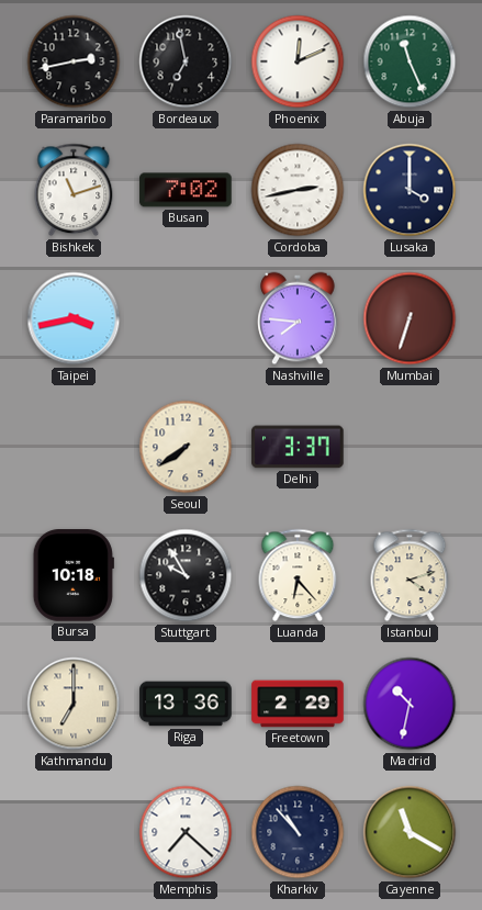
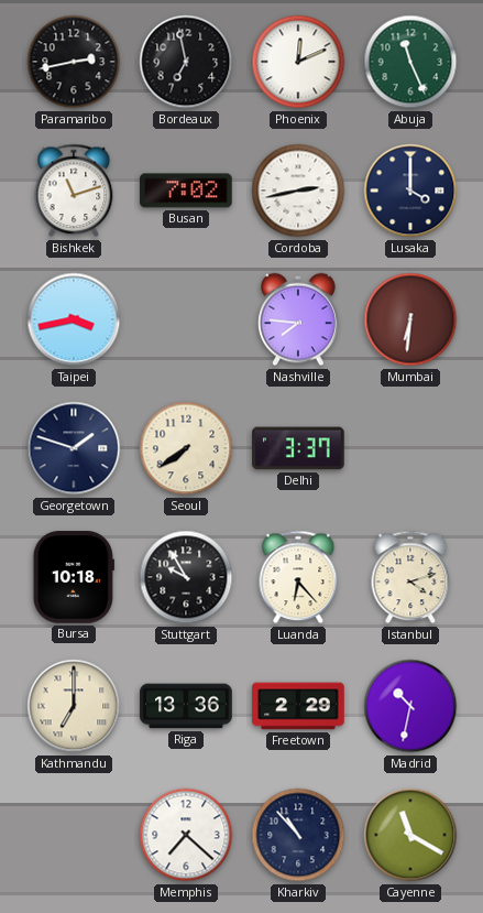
Mumbai: 6:33 -> 6:31
Georgetown: none -> 1:48
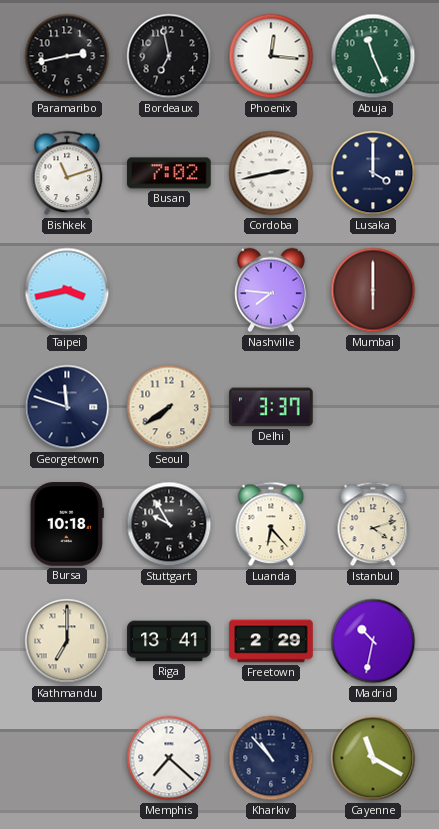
Phoenix: 12:11 -> 12:16
Mumbai: 6:31 -> 6:00
Georgetown: 1:48 -> 11:48
Riga: 13:36 -> 13:41
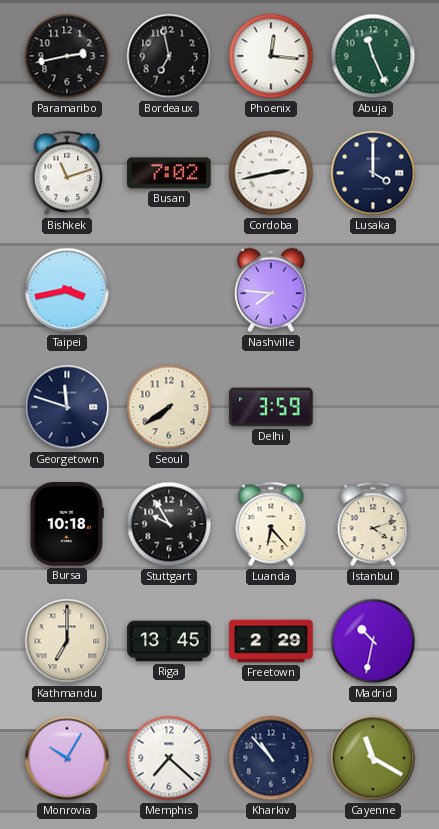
Mumbai: 6:00 -> none
Delhi: 3:37 -> 3:59
Riga: 13:41 -> 13:45
Monrovia: none -> 10:05
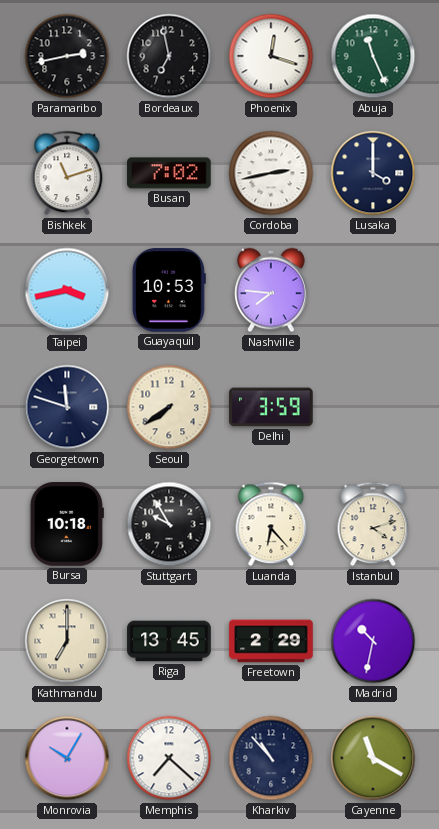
Phoenix: 12:16 -> 12:18
Guayaquil: none -> 10:53
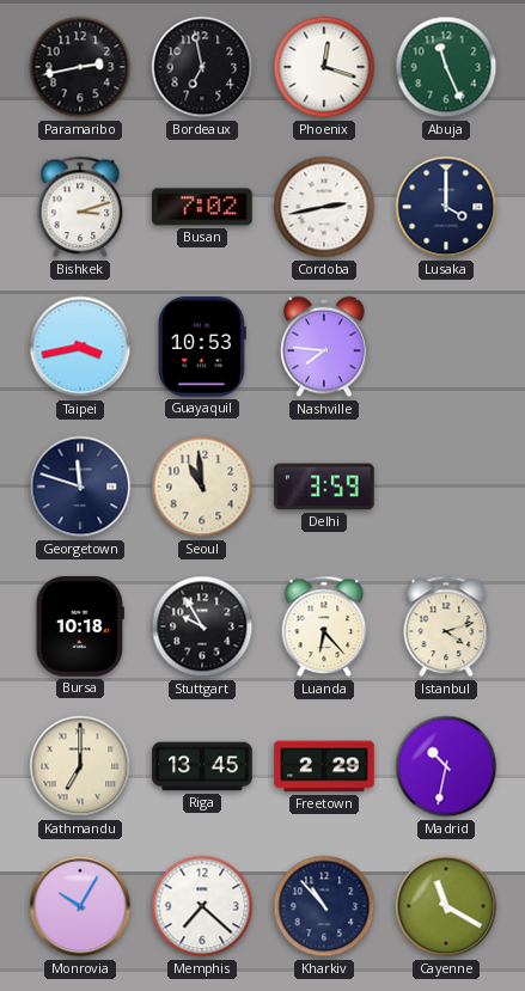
Bishkek: 11:12 -> 3:12
Seoul: 7:39 -> 10:59
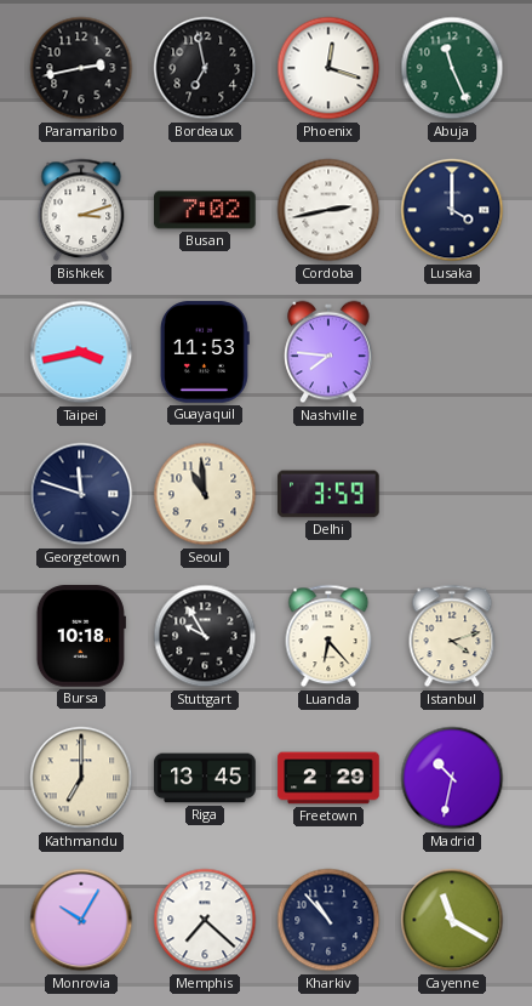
Guayaquil: 10:53 -> 11:53
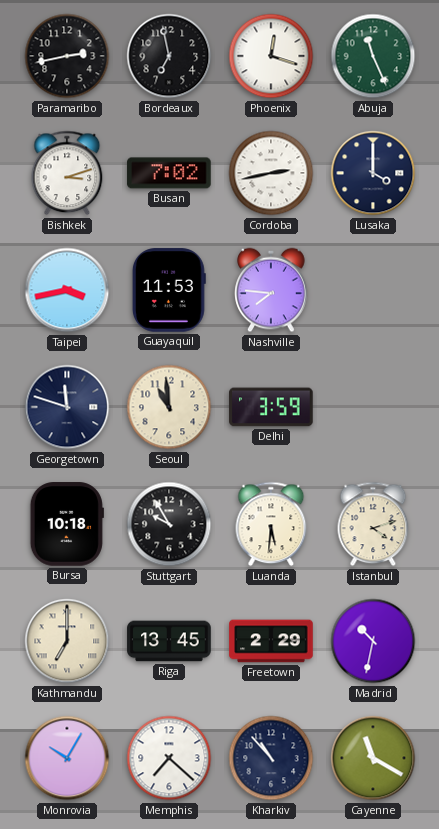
Luanda: 6:23 -> 5:31
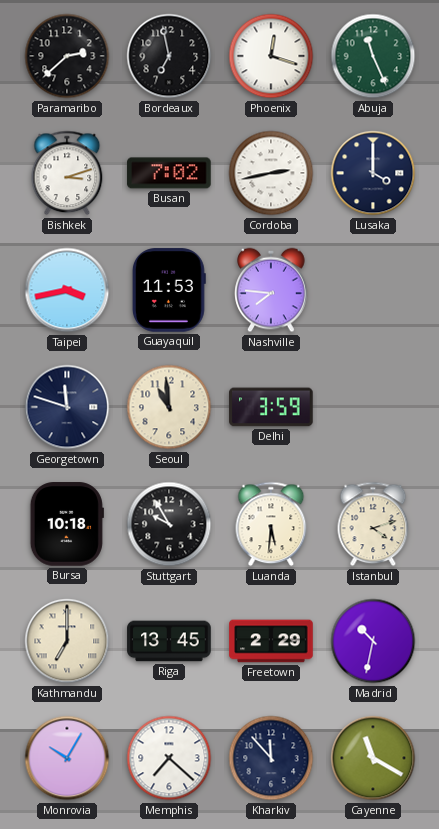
Paramaribo: 2:43 -> 2:38
Kharkiv: 10:53 -> 11:53
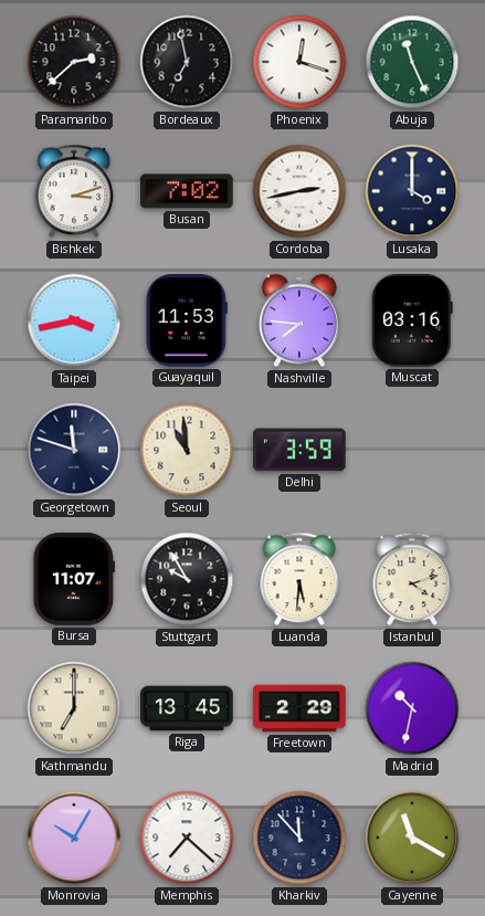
Muscat: none -> 03:16
Bursa: 10:18 -> 11:07
